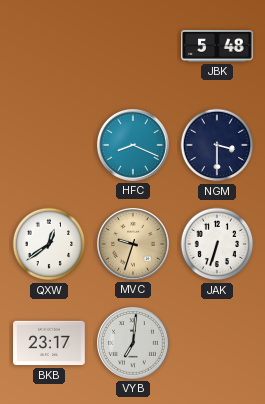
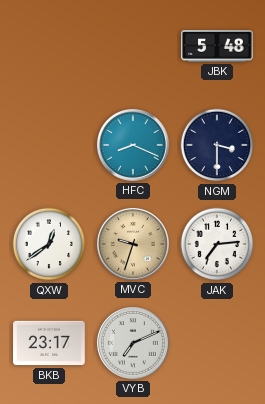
JAK: 6:33 -> 7:14
VYB: 7:01 -> 7:11
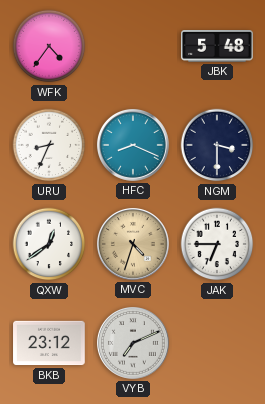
WFK: none -> 4:36
URU: none -> 8:34
MVC: 9:33 -> 4:33
JAK: 7:14 -> 6:45
BKB: 23:17 -> 23:12
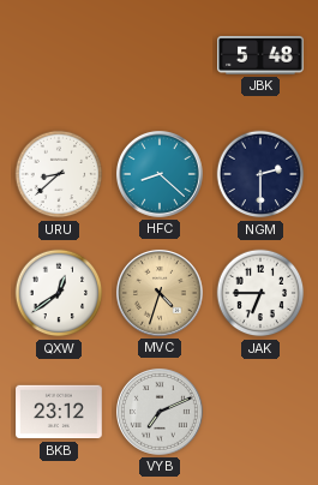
WFK: 4:36 -> none
URU: 8:34 -> 8:38
HFC: 8:19 -> 8:22
NGM: 3:30 -> 2:30
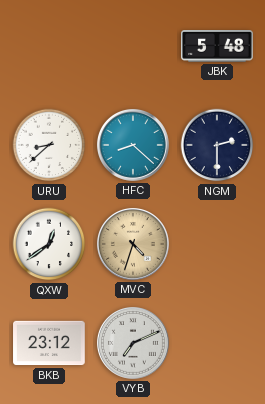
JAK: 6:45 -> none
